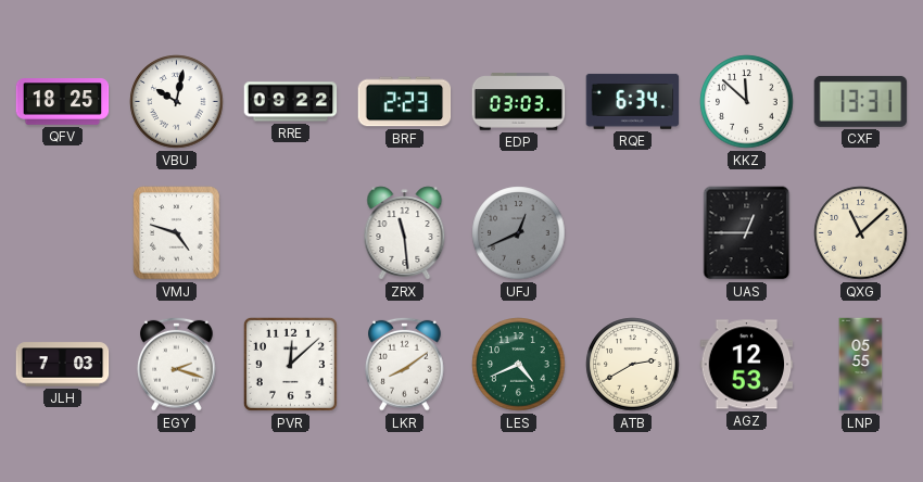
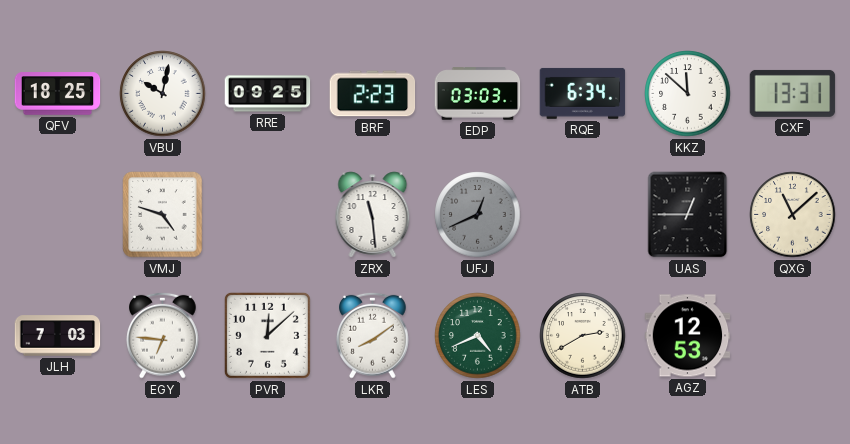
RRE: 09:22 -> 09:25
EGY: 2:18 -> 6:46
LNP: 05:55 -> none
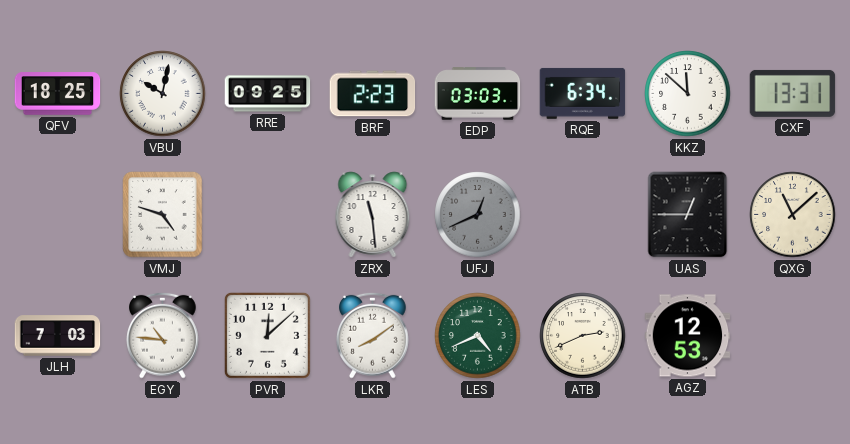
EGY: 6:46 -> 10:46
ATB: 2:40 -> 2:41
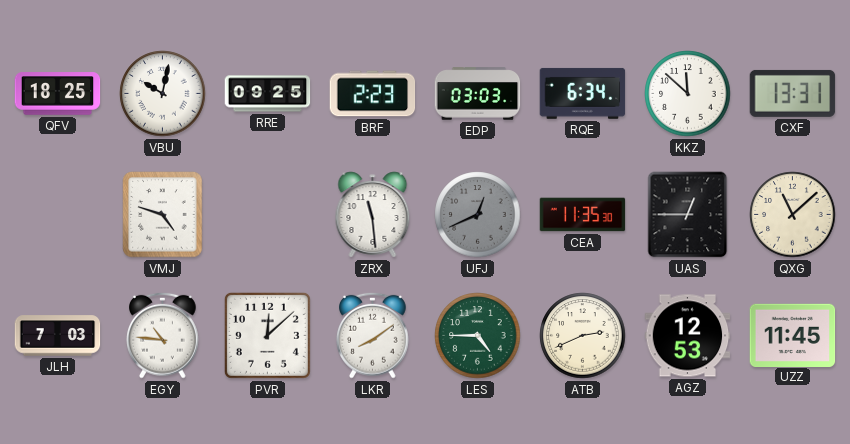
CEA: none -> 11:35
LES: 4:41 -> 4:45
UZZ: none -> 11:45
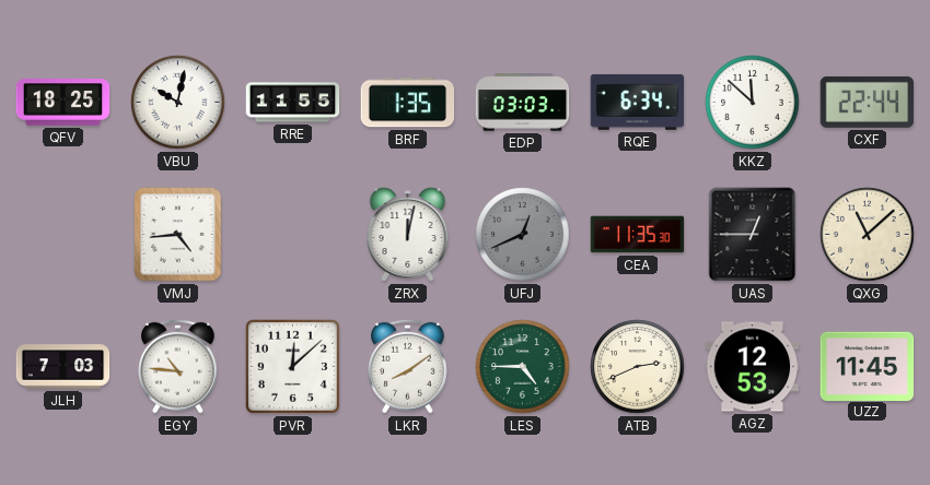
RRE: 09:25 -> 11:55
BRF: 2:23 -> 1:35
CXF: 13:31 -> 22:44
VMJ: 4:48 -> 4:44
ZRX: 11:29 -> 12:02
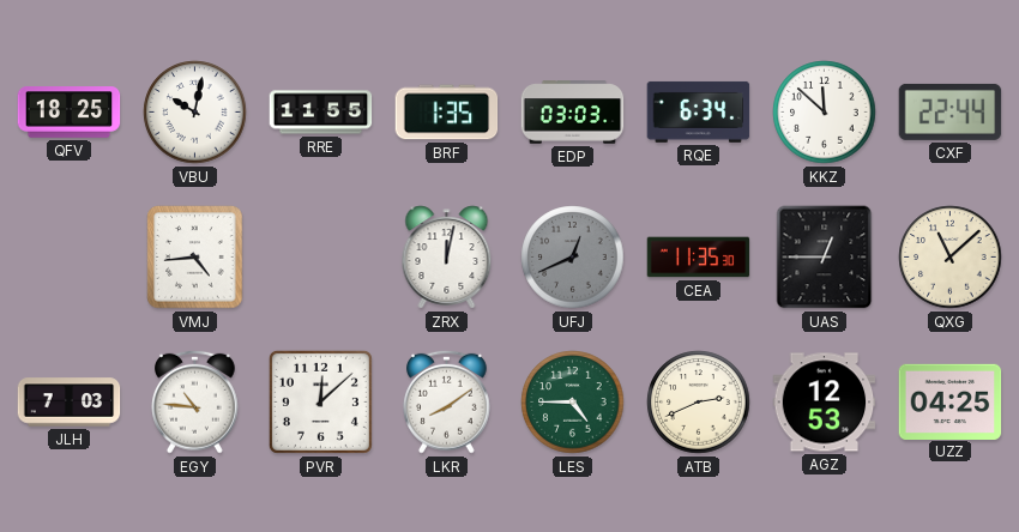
UZZ: 11:45 -> 04:25
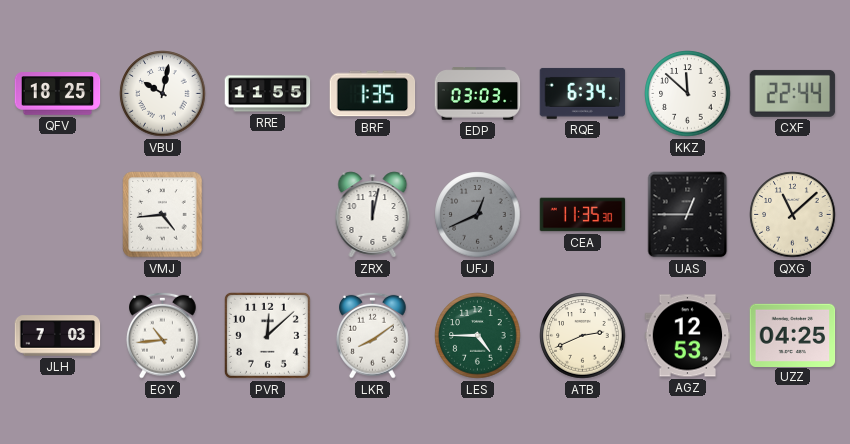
EGY: 10:46 -> 10:44
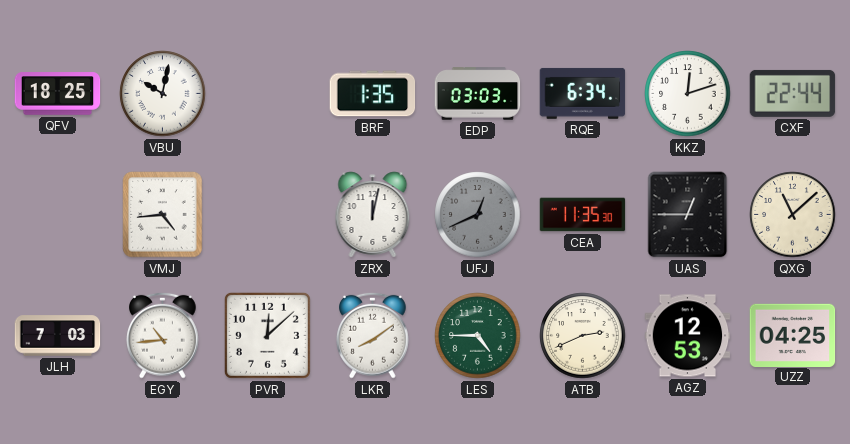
RRE: 11:55 -> none
KKZ: 11:52 -> 12:12
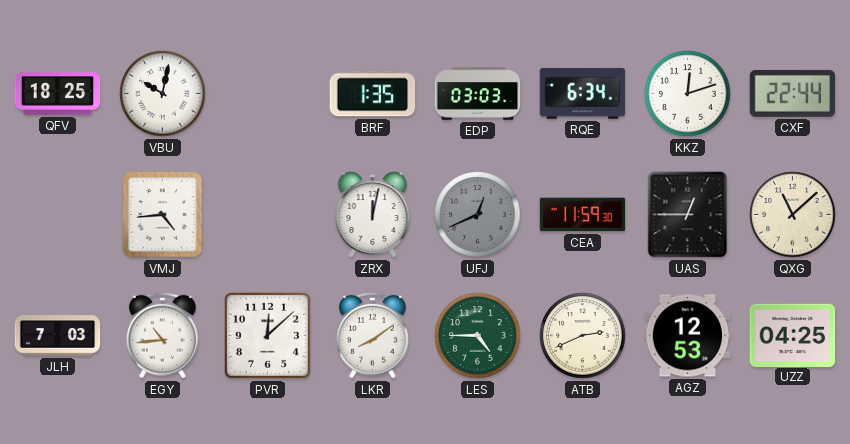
CEA: 11:35 -> 11:59
